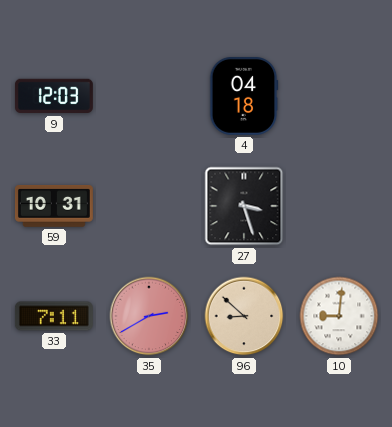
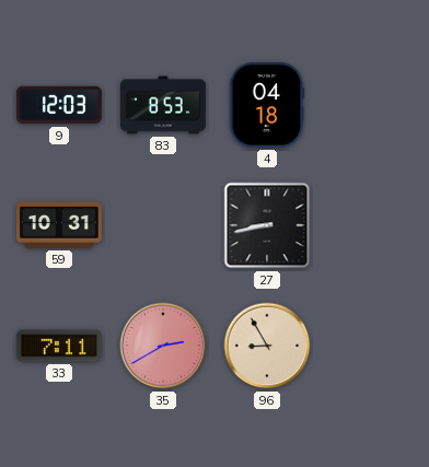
83: none -> 8:53
27: 3:27 -> 8:43
96: 8:52 -> 8:55
10: 9:01 -> none
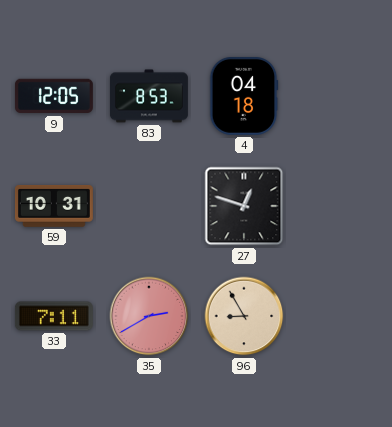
9: 12:03 -> 12:05
27: 8:43 -> 12:48
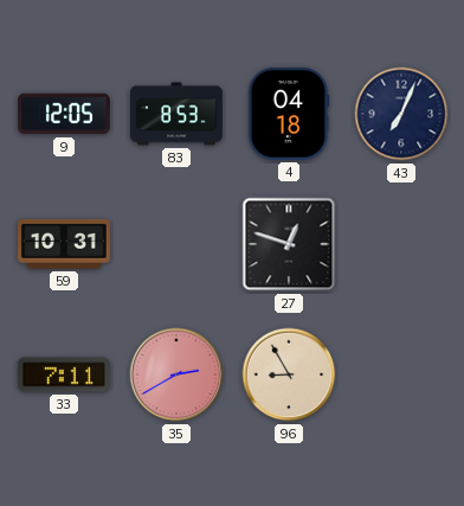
43: none -> 7:04
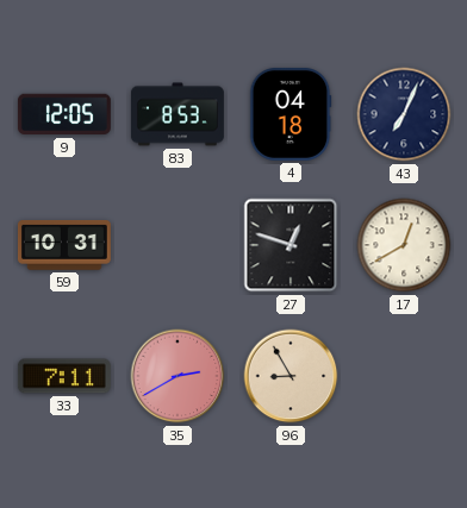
17: none -> 12:40
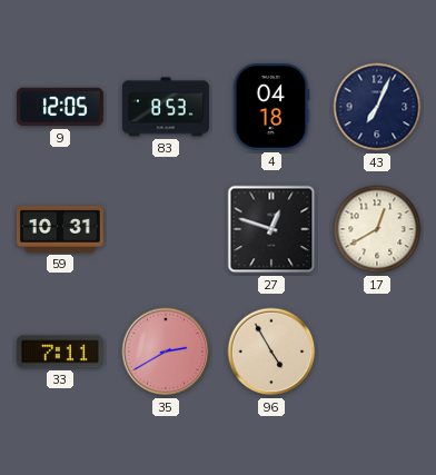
96: 8:55 -> 4:55
